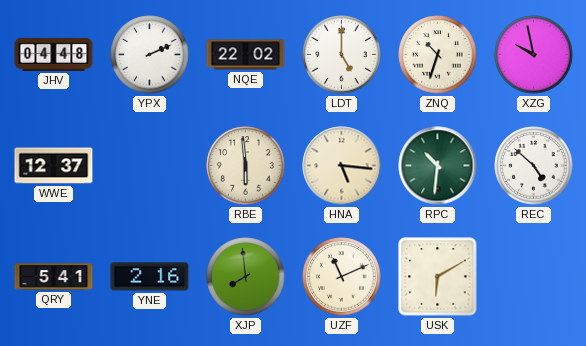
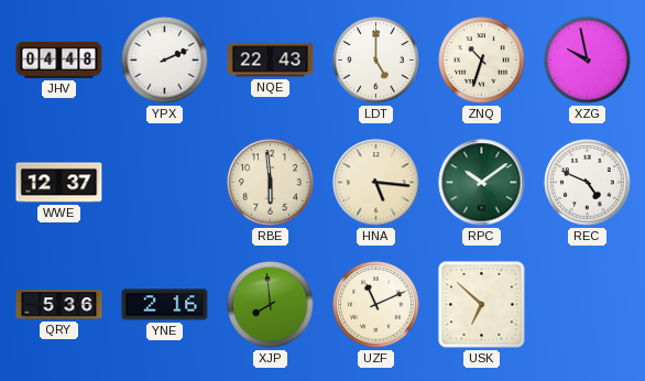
NQE: 22:02 -> 22:43
RPC: 10:31 -> 10:09
REC: 4:52 -> 4:49
QRY: 5:41 -> 5:36
USK: 6:10 -> 6:52
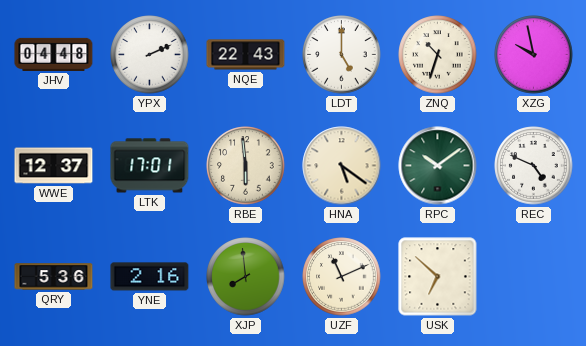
LTK: none -> 17:01
HNA: 5:16 -> 5:21
